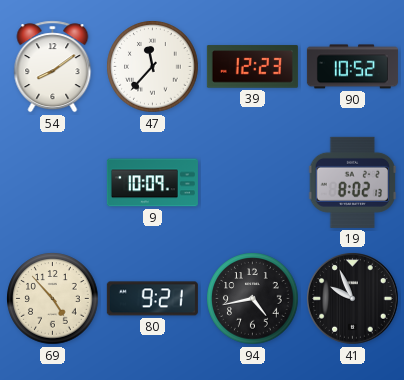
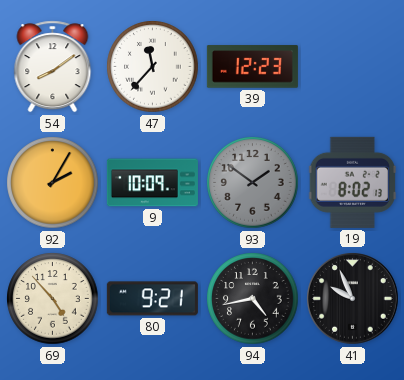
90: 10:52 -> none
92: none -> 2:05
93: none -> 1:51
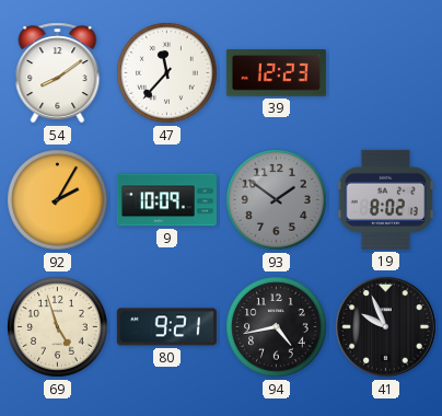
69: 4:53 -> 4:57
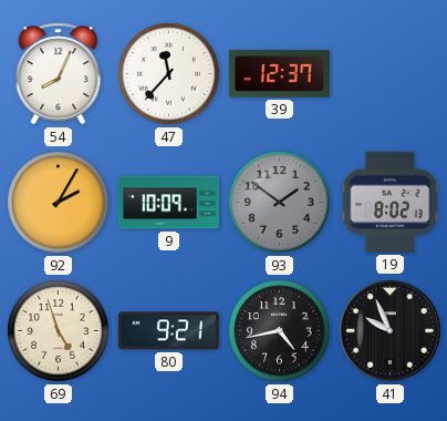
54: 8:09 -> 8:04
39: 12:23 -> 12:37
